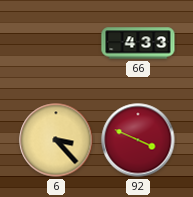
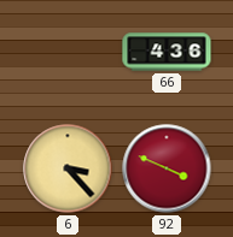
66: 4:33 -> 4:36
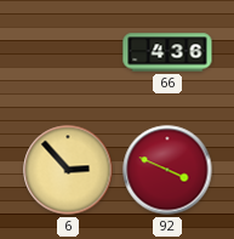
6: 3:23 -> 2:53
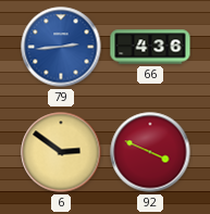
79: none -> 2:44
6: 2:53 -> 2:51
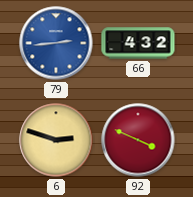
66: 4:36 -> 4:32
6: 2:51 -> 2:48
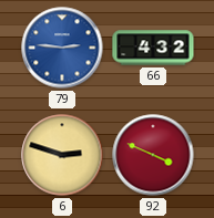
79: 2:44 -> 2:46
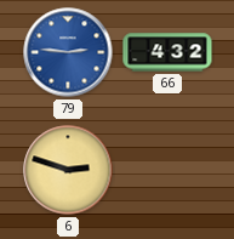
92: 3:49 -> none
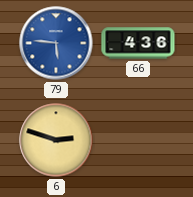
79: 2:46 -> 5:46
66: 4:32 -> 4:36
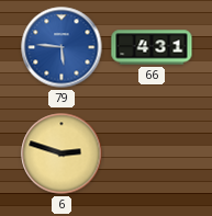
66: 4:36 -> 4:31
